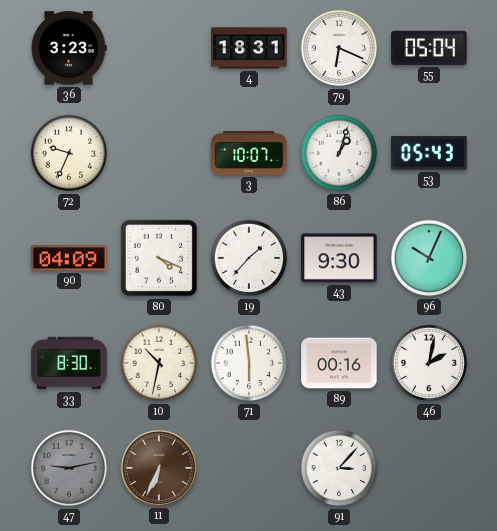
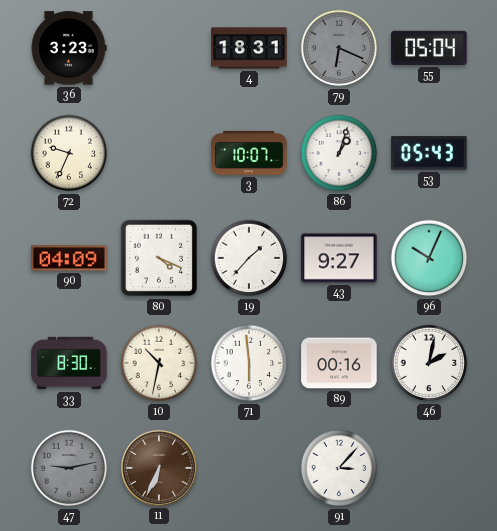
79 dial: white -> grey
43: 9:30 -> 9:27
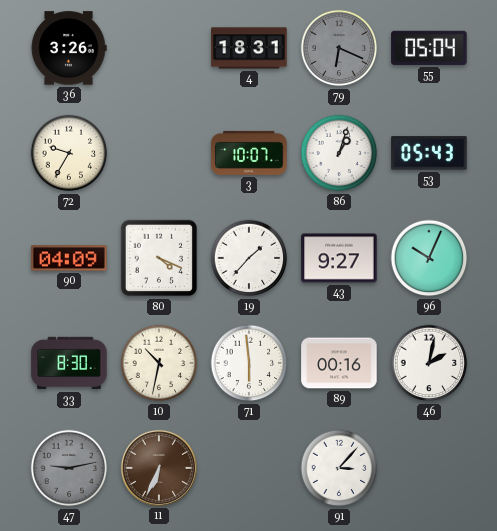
36: 3:23 -> 3:26
72: 9:34 -> 9:35
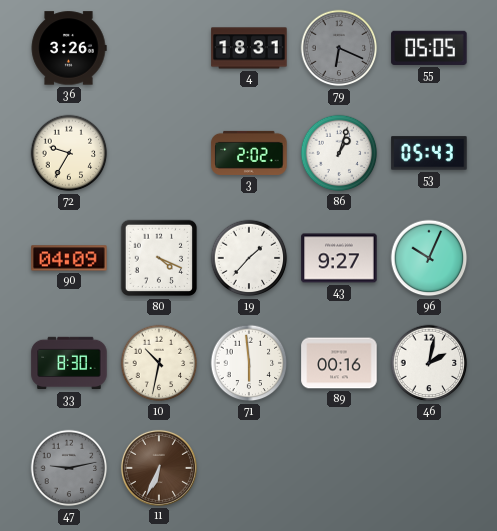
55: 05:04 -> 05:05
3: 10:07 -> 2:02
91: 3:07 -> none
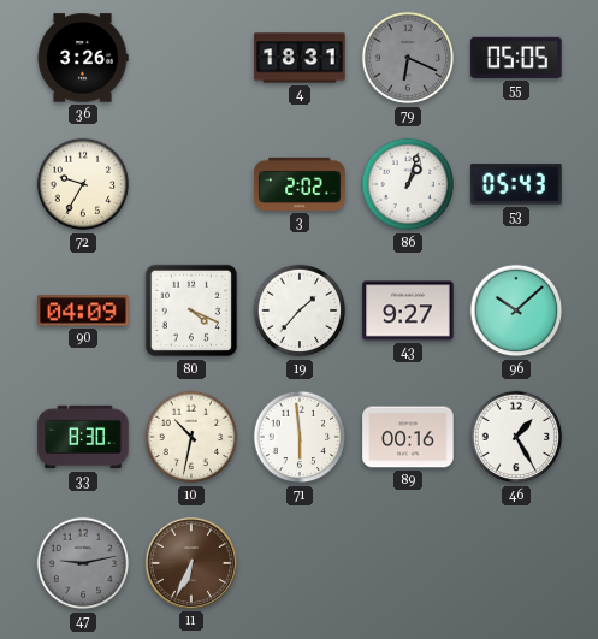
96: 10:04 -> 10:08
46: 2:02 -> 1:25
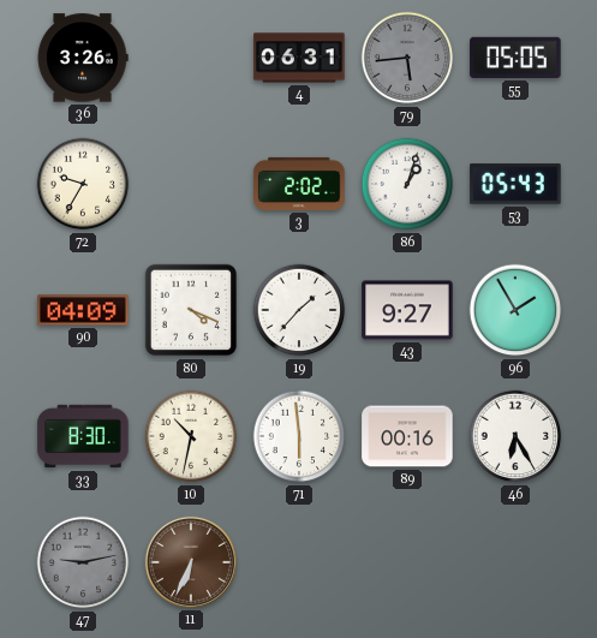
4: 18:31 -> 06:31
79: 6:19 -> 5:44
96: 10:08 -> 1:55
46: 1:25 -> 6:25
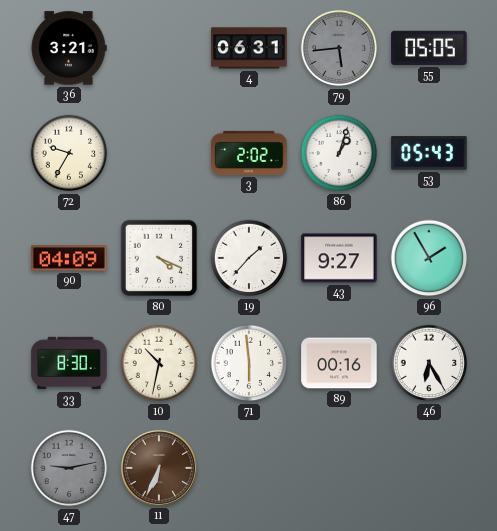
36: 3:26 -> 3:21
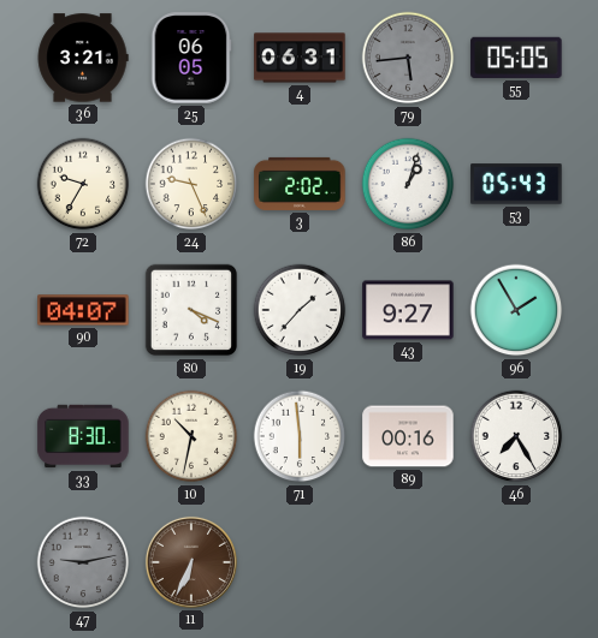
25: none -> 06:05
24: none -> 9:26
90: 04:09 -> 04:07
46: 6:25 -> 7:25
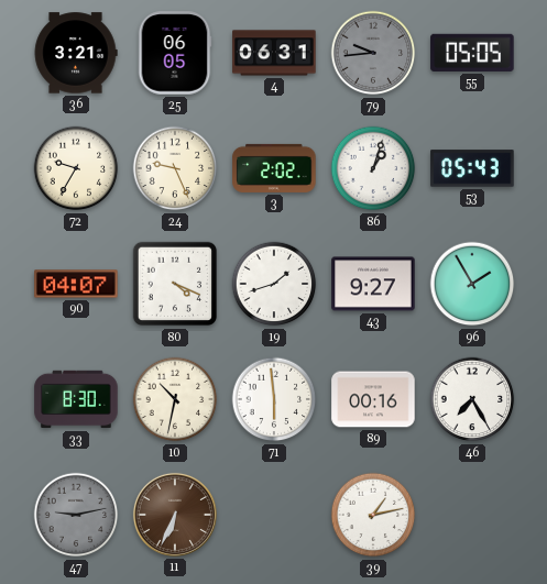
79: 5:44 -> 9:44
19: 1:37 -> 1:42
39: none -> 1:13
